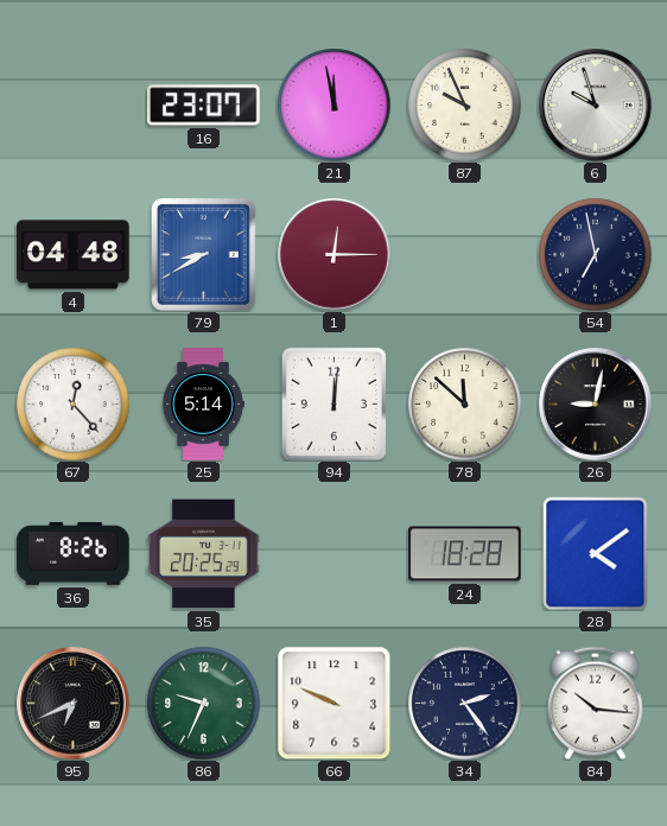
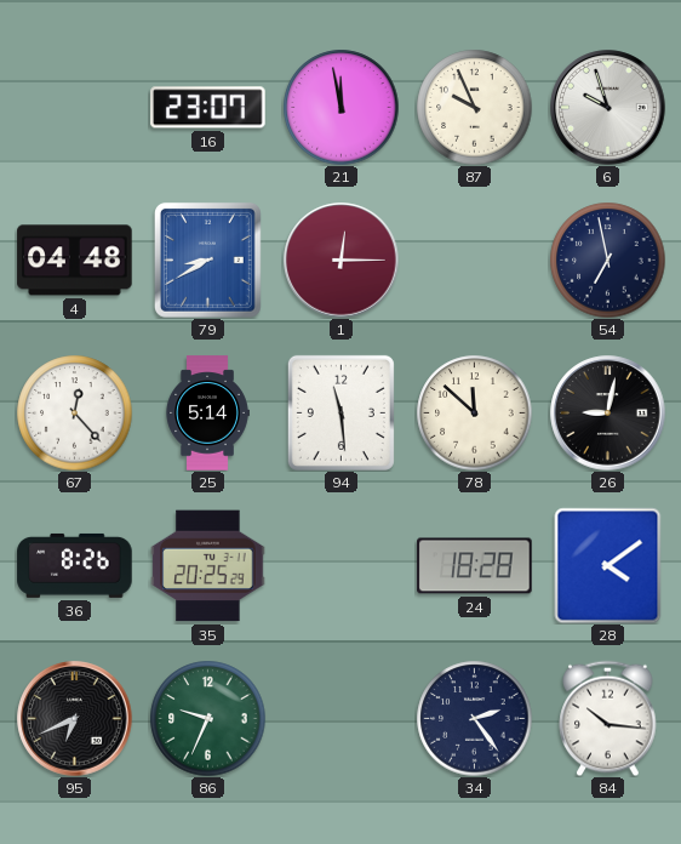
94: 12:01 -> 11:29
66: 9:49 -> none
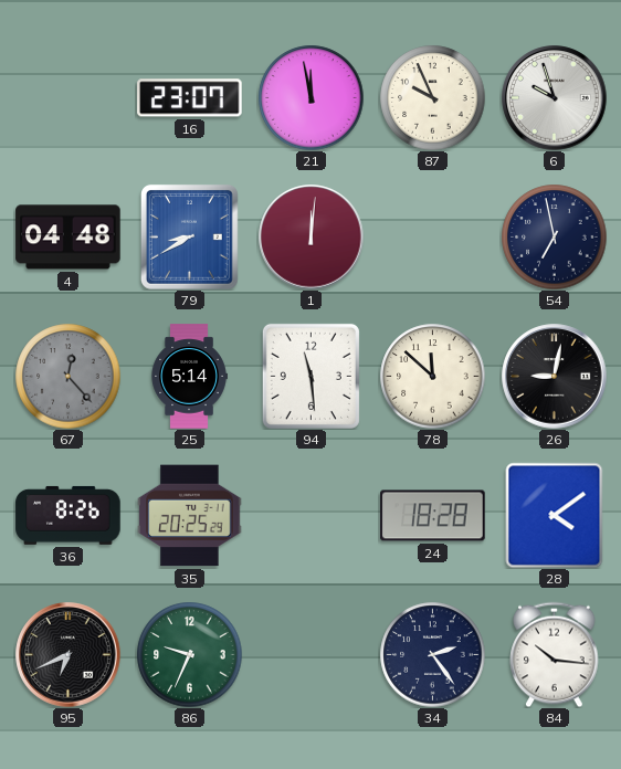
1: 12:15 -> 12:01
67 dial: white -> grey
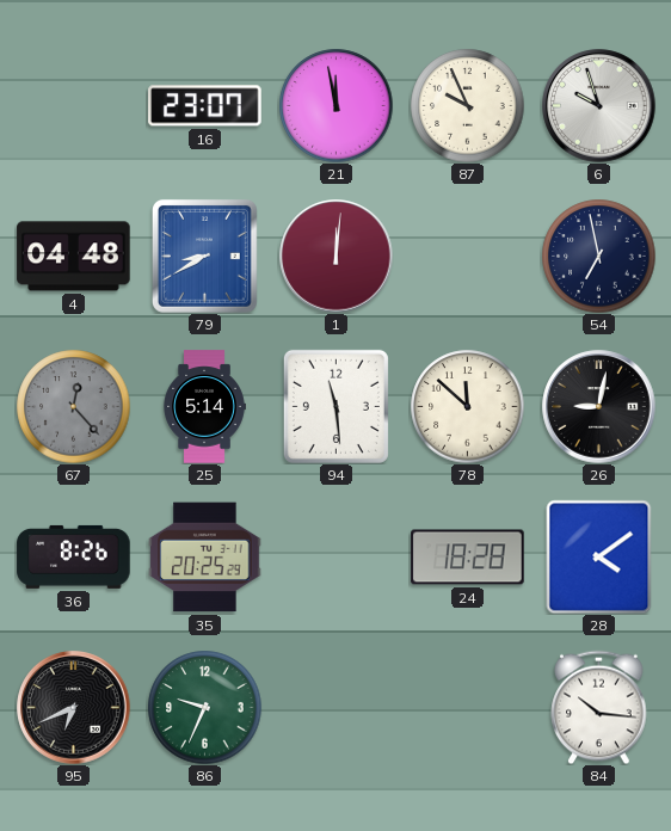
34: 2:24 -> none
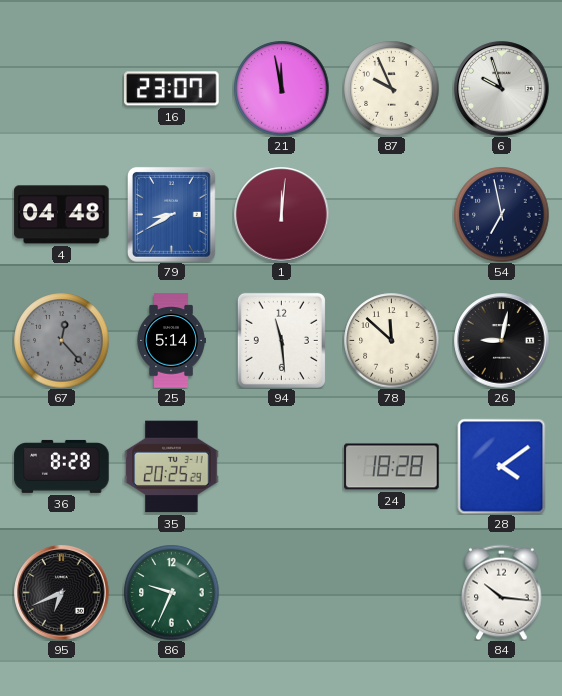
36: 8:26 -> 8:28
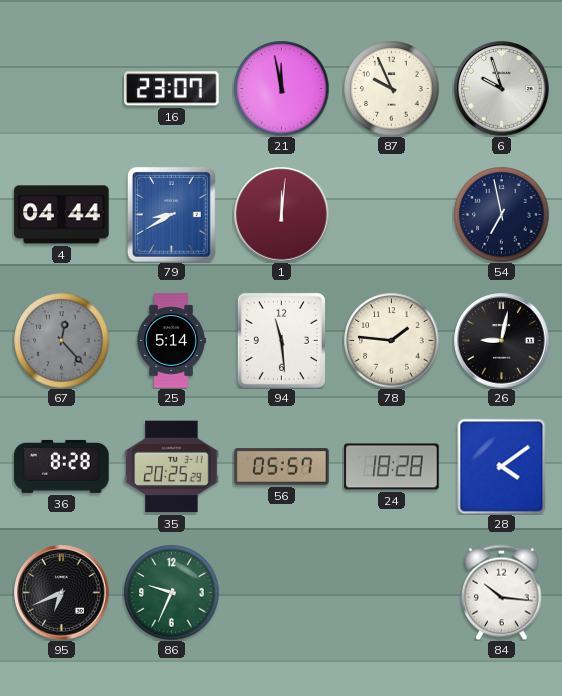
4: 04:48 -> 04:44
78: 11:52 -> 1:46
56: none -> 05:57
